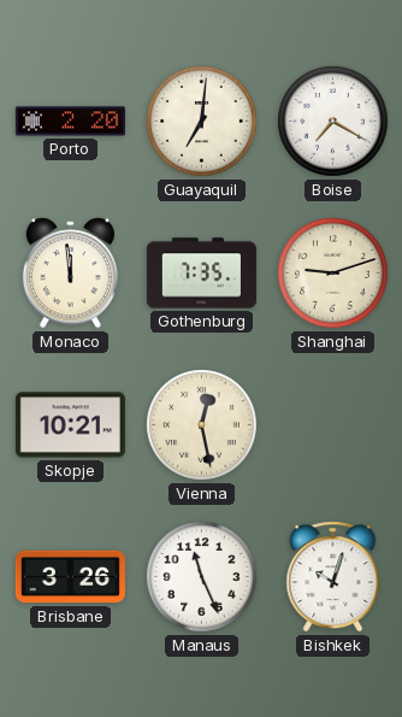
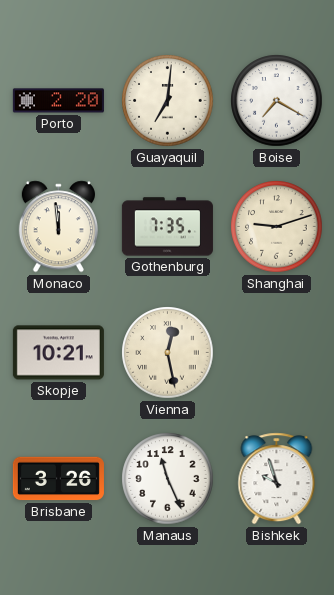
Bishkek: 10:03 -> 9:57
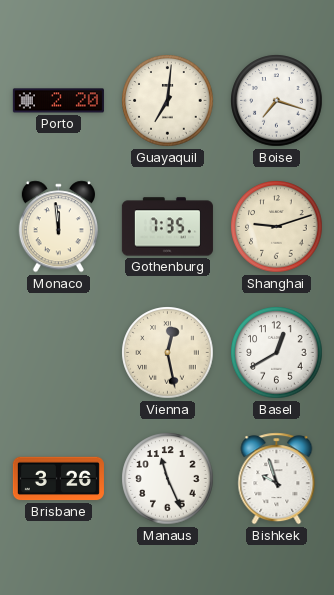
Boise: 7:20 -> 7:18
Skopje: 10:21 -> none
Basel: none -> 12:40
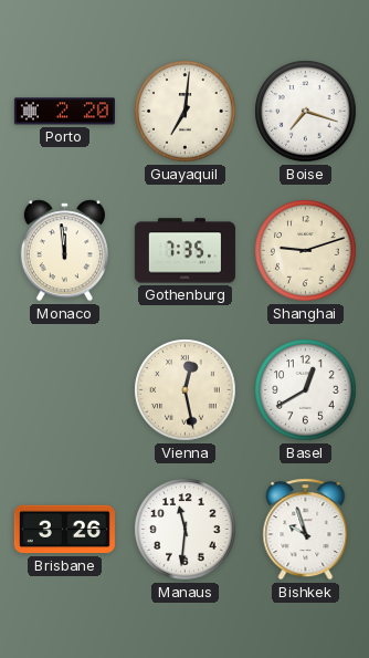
Manaus: 11:26 -> 11:31
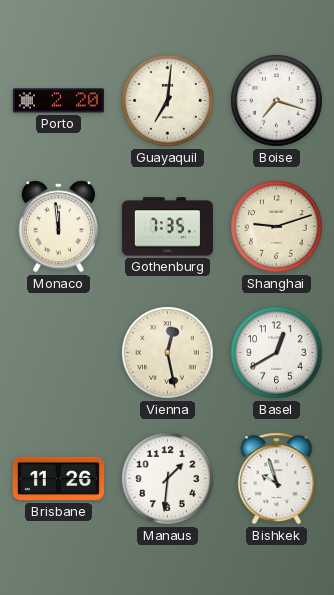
Brisbane: 3:26 -> 11:26
Manaus: 11:31 -> 1:31
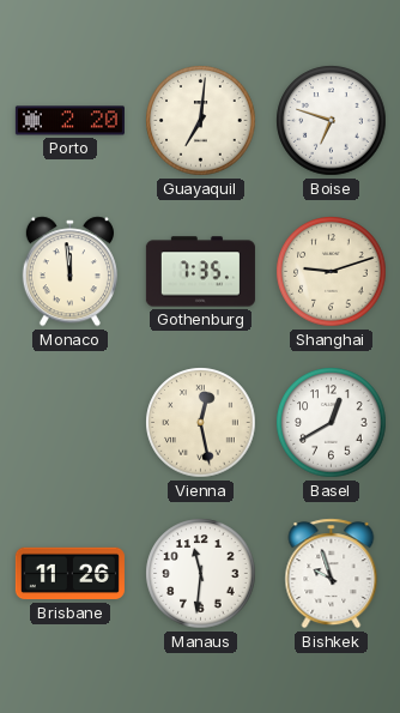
Boise: 7:18 -> 6:48
Manaus: 1:31 -> 11:31
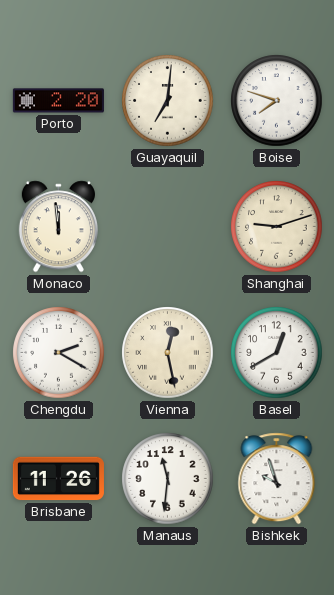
Boise: 6:48 -> 7:48
Gothenburg: 7:35 -> none
Chengdu: none -> 2:20
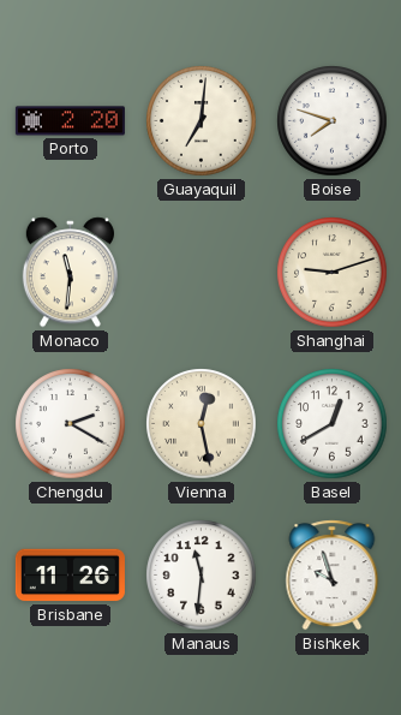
Monaco: 11:59 -> 11:31
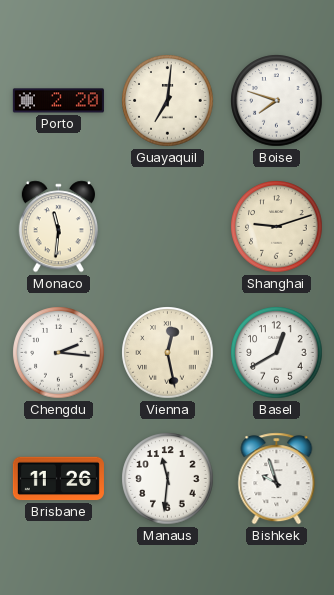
Chengdu: 2:20 -> 2:16
